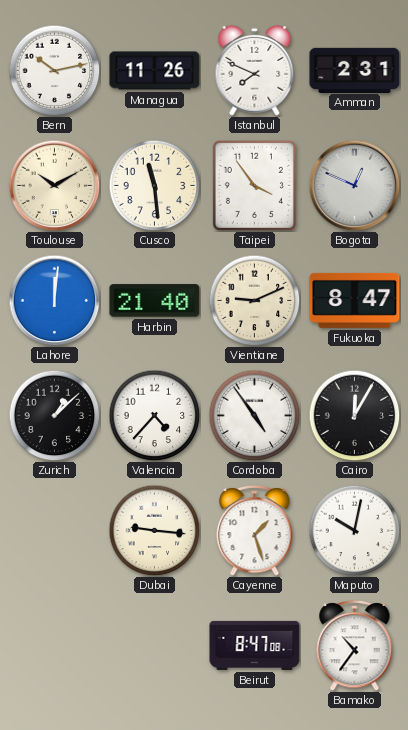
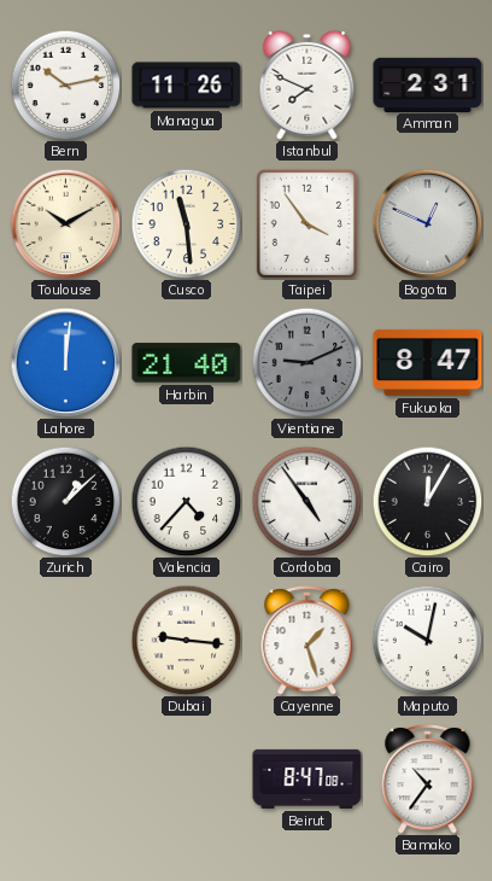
Vientiane dial: cream -> grey
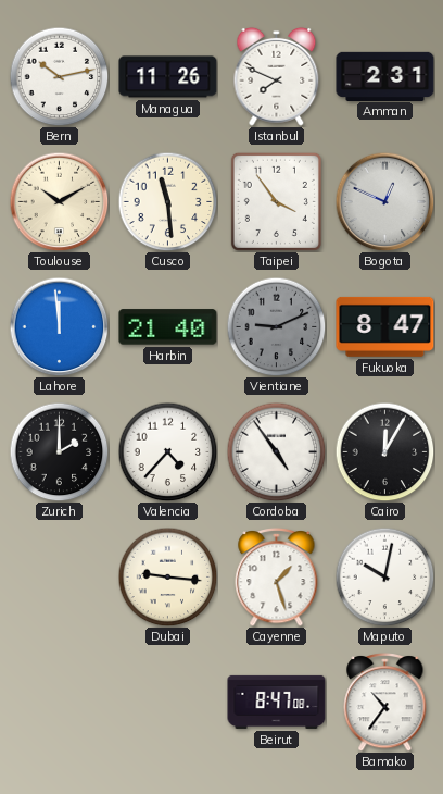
Lahore: 12:01 -> 11:59
Zurich: 1:08 -> 2:00
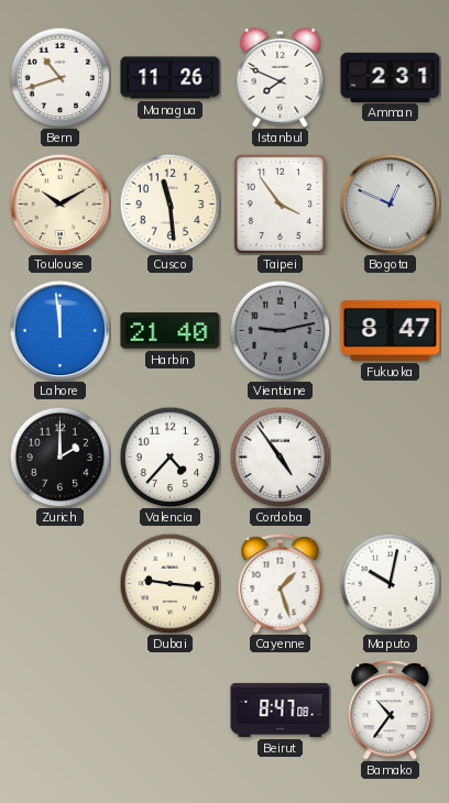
Bern: 10:13 -> 10:42
Vientiane: 9:11 -> 9:13
Cairo: 12:05 -> none
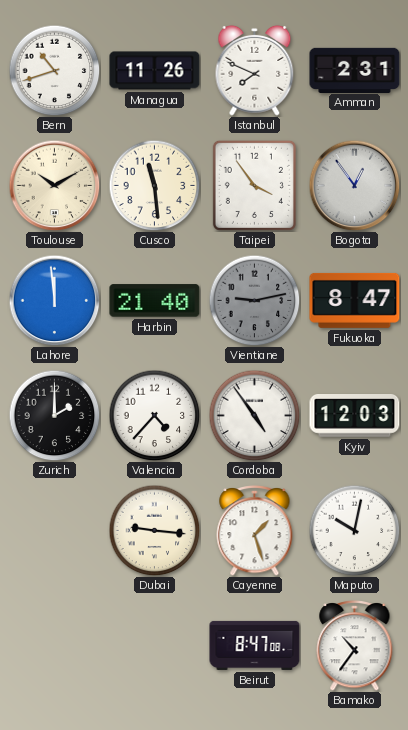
Bogota: 12:49 -> 12:54
Kyiv: none -> 12:03
